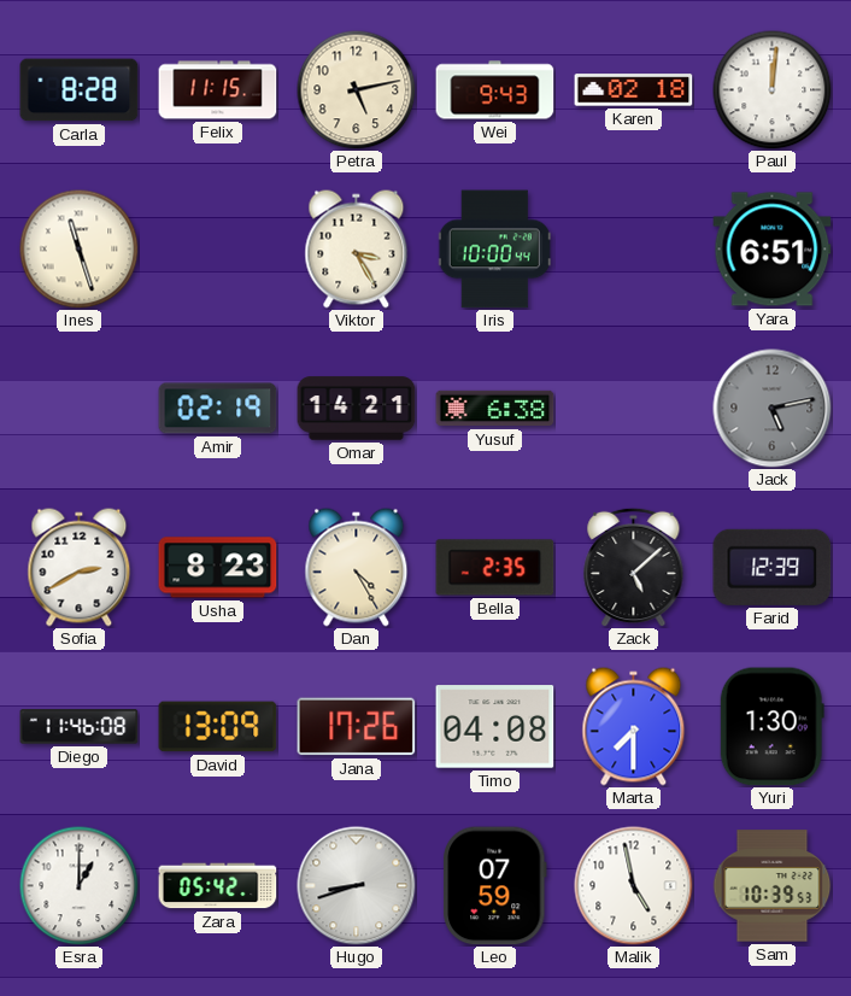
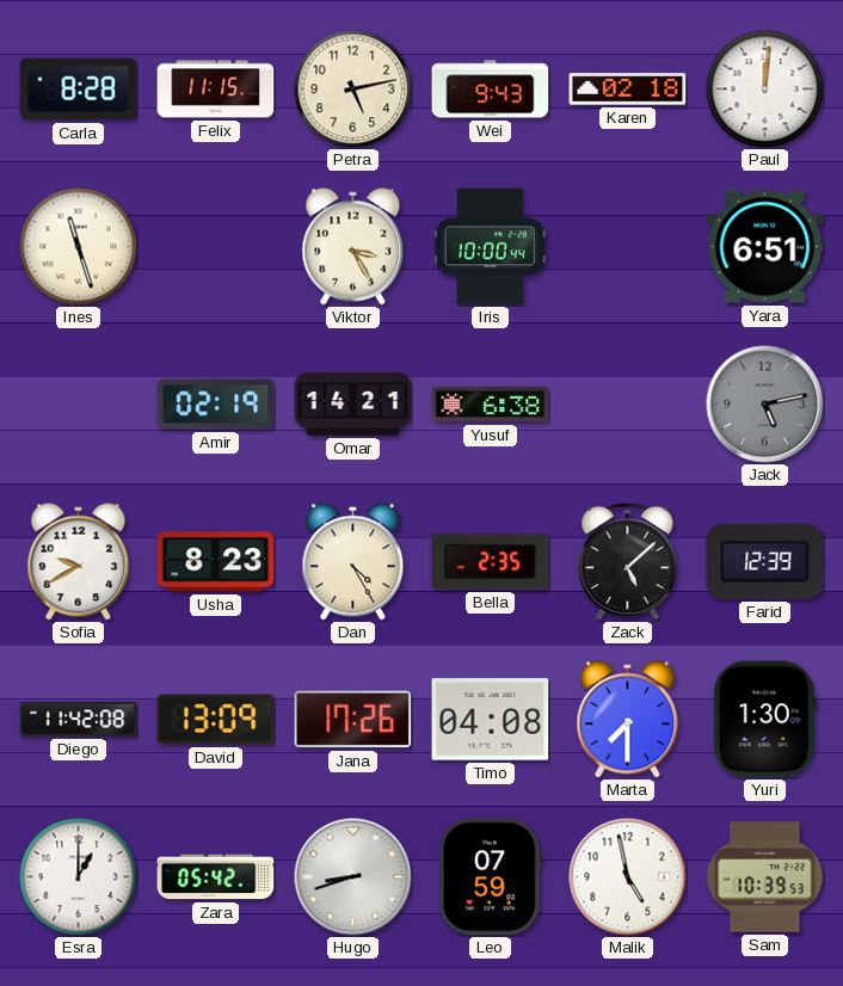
Sofia: 2:40 -> 9:40
Diego: 11:46 -> 11:42
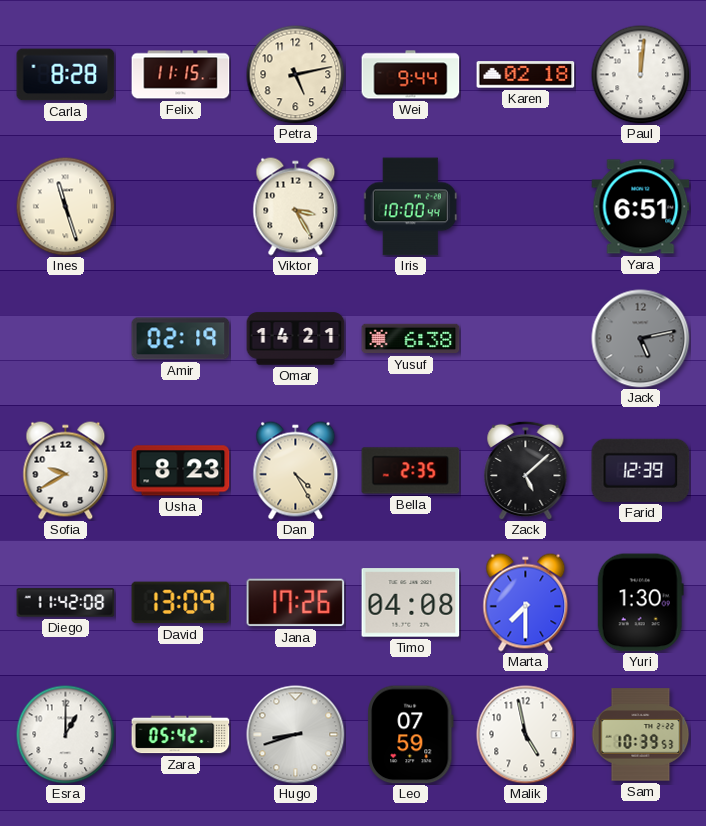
Wei: 9:43 -> 9:44
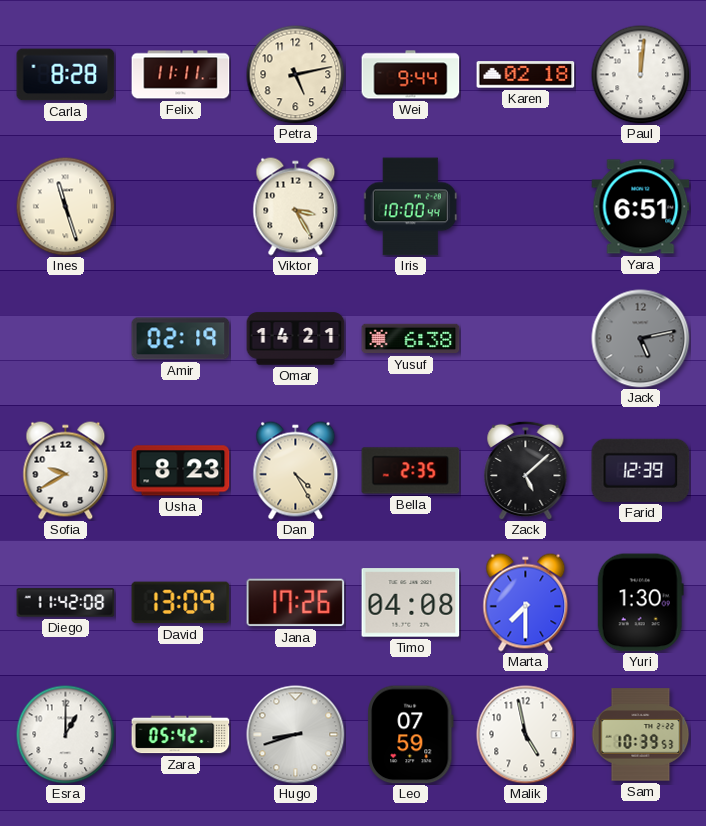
Felix: 11:15 -> 11:11
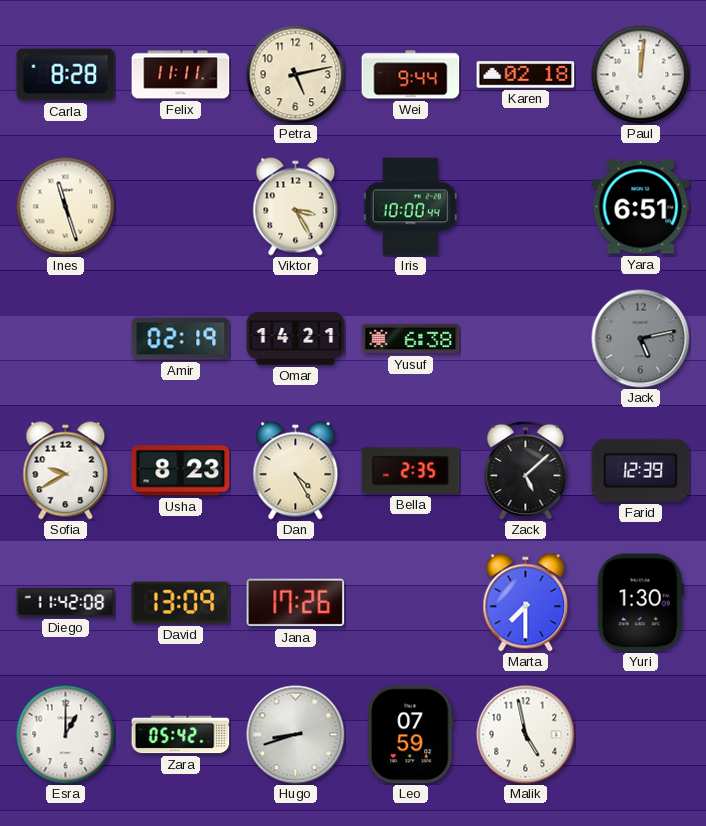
Timo: 04:08 -> none
Sam: 10:39 -> none
